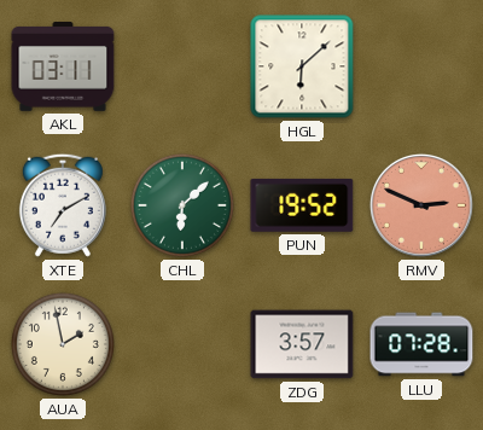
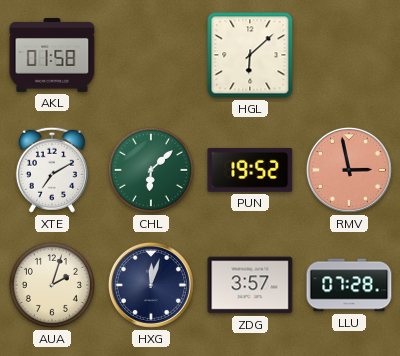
AKL: 03:11 -> 01:58
RMV: 2:49 -> 2:58
AUA: 1:58 -> 2:03
HXG: none -> 12:03
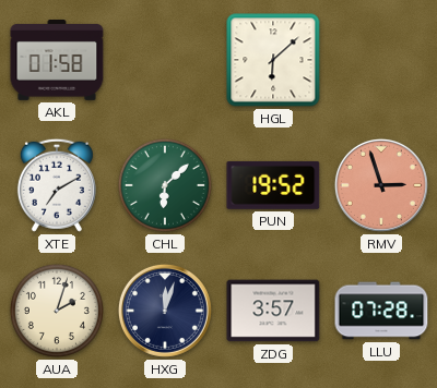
RMV: 2:58 -> 2:57
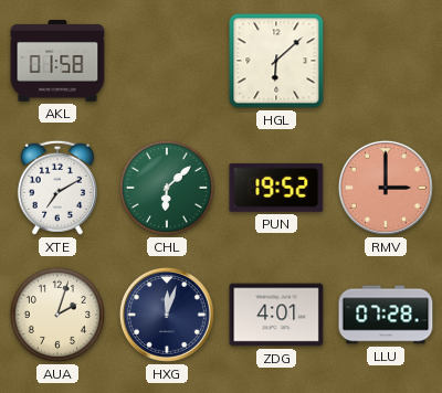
RMV: 2:57 -> 3:00
ZDG: 3:57 -> 4:01
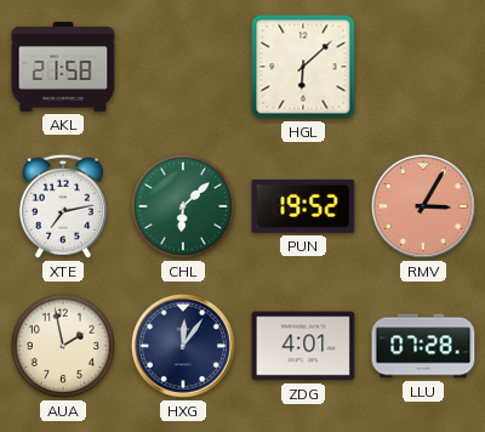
AKL: 01:58 -> 21:58
XTE: 7:10 -> 7:13
RMV: 3:00 -> 3:05
AUA: 2:03 -> 1:58
HXG: 12:03 -> 12:06
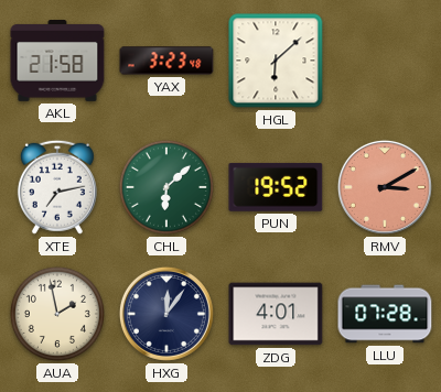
YAX: none -> 3:23
RMV: 3:05 -> 3:10
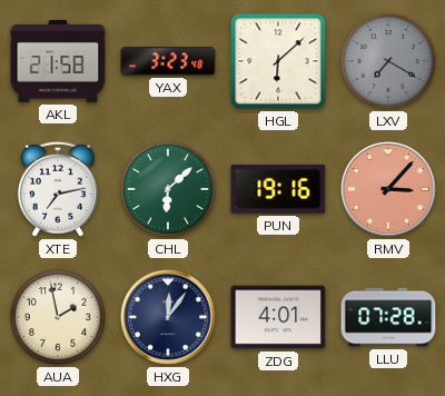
LXV: none -> 7:20
PUN: 19:52 -> 19:16
RMV: 3:10 -> 3:07
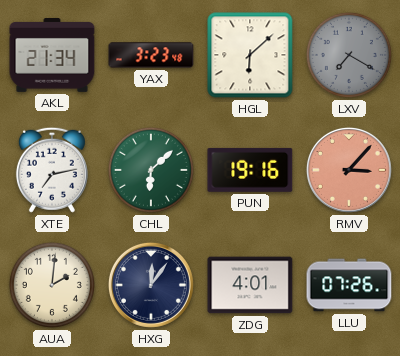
AKL: 21:58 -> 21:34
AUA: 1:58 -> 2:01
LLU: 07:28 -> 07:26
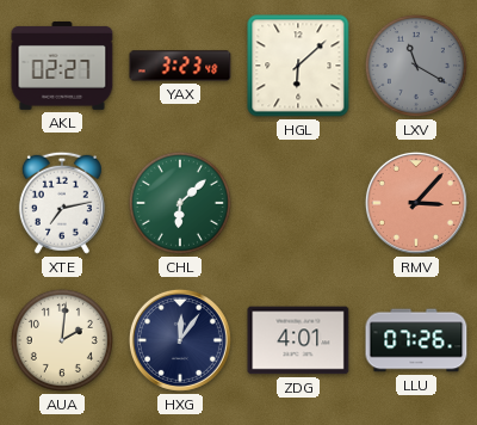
AKL: 21:34 -> 02:27
LXV: 7:20 -> 11:20
PUN: 19:16 -> none
